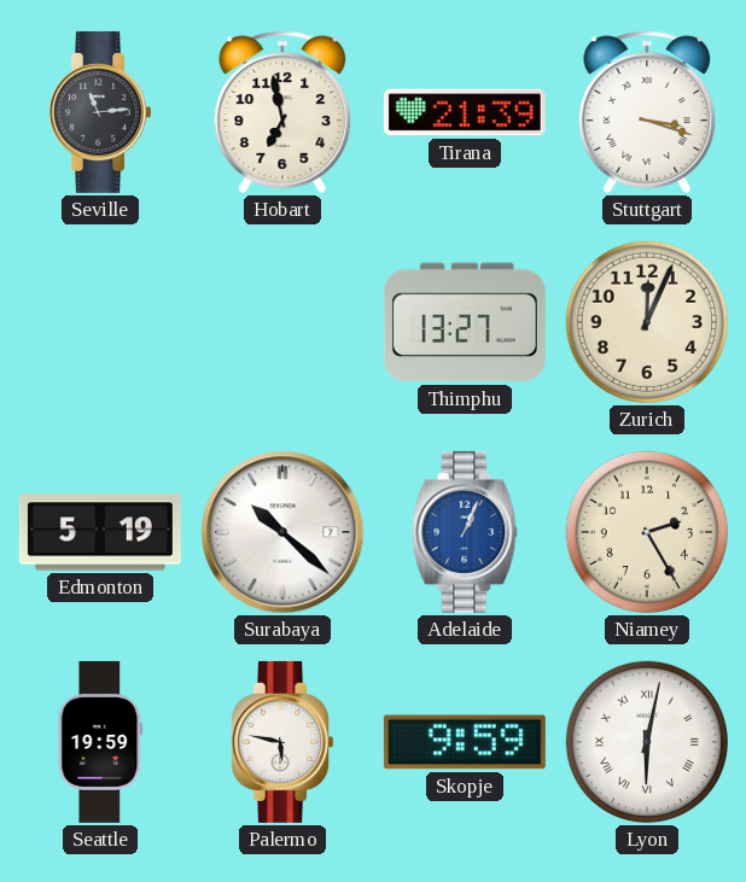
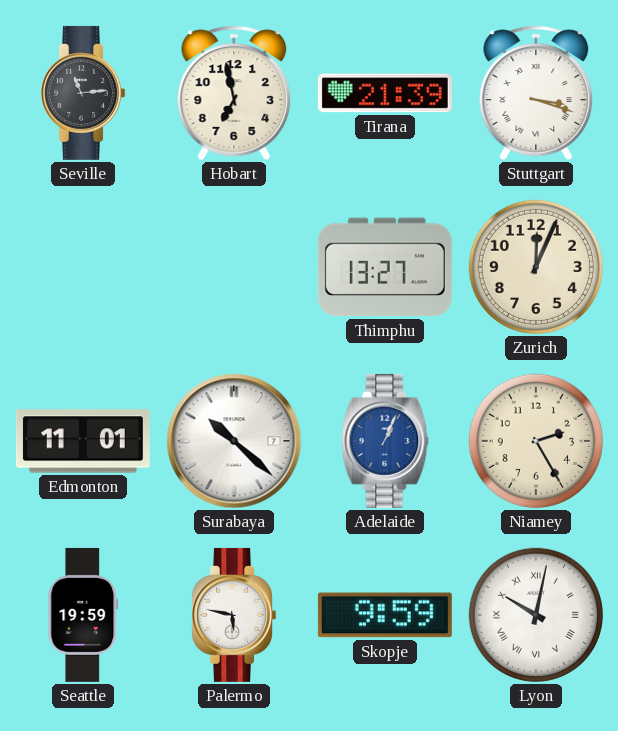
Edmonton: 5:19 -> 11:01
Lyon: 6:02 -> 10:02
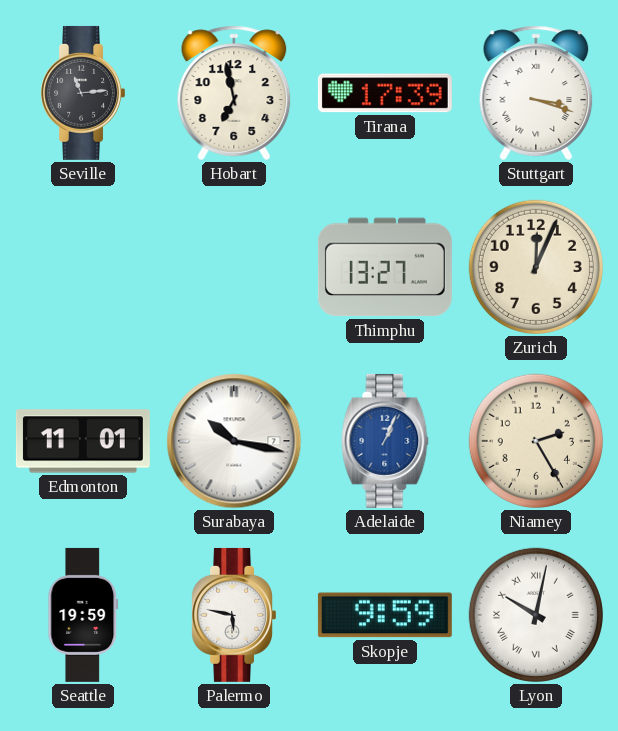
Tirana: 21:39 -> 17:39
Surabaya: 10:22 -> 10:17
